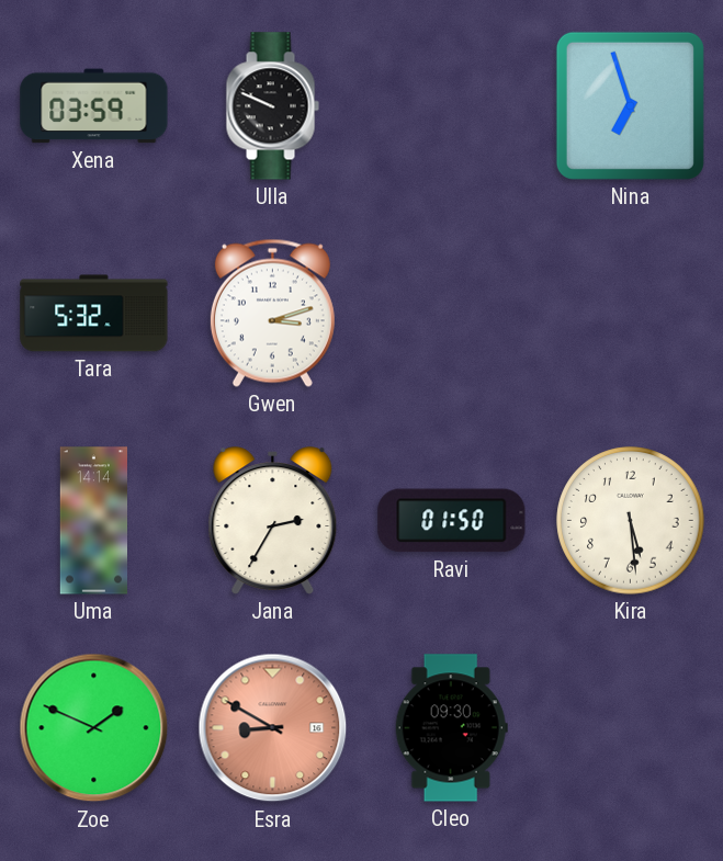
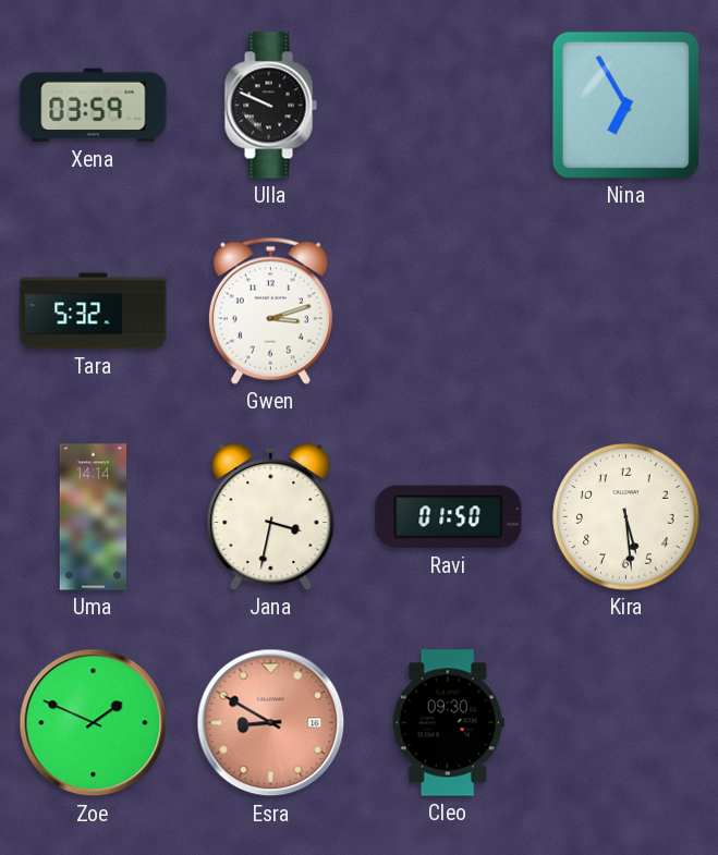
Nina: 6:57 -> 6:55
Jana: 2:35 -> 3:32
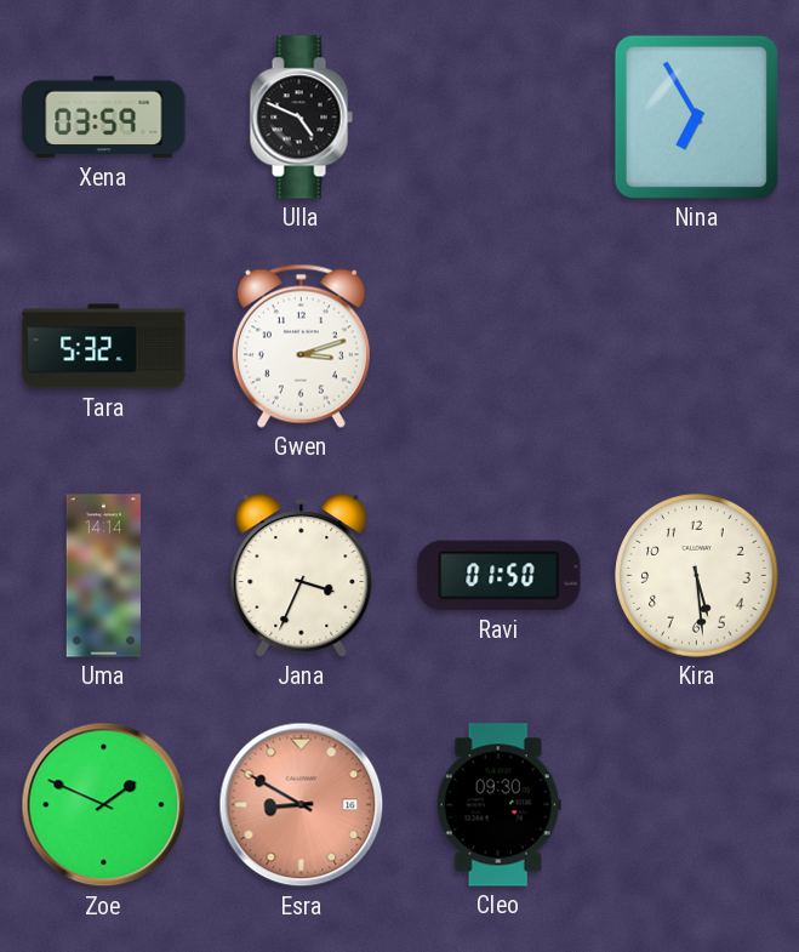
Ulla: 9:49 -> 4:49
Jana: 3:32 -> 3:34
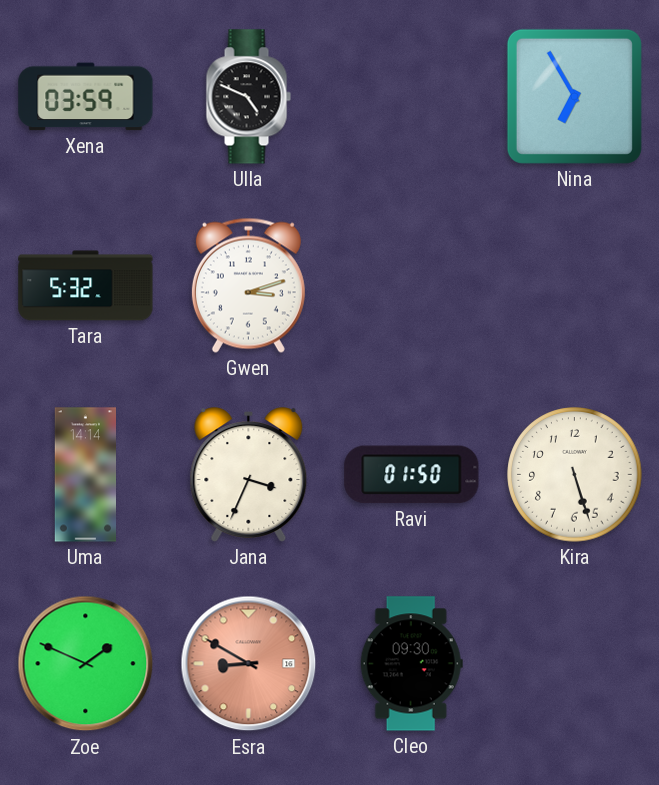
Kira: 5:29 -> 5:27
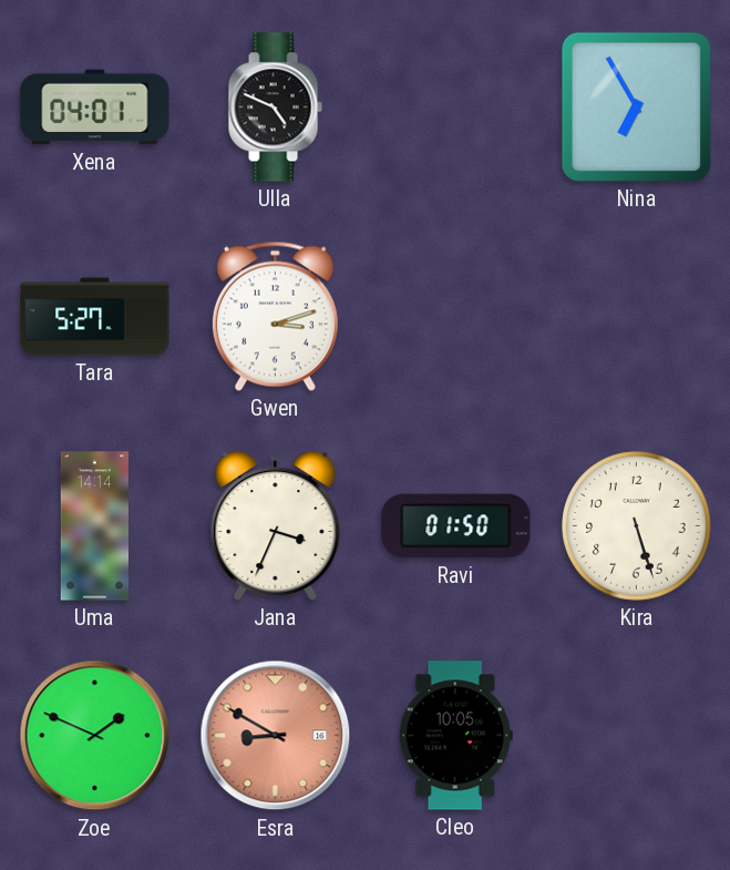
Xena: 03:59 -> 04:01
Tara: 5:32 -> 5:27
Cleo: 09:30 -> 10:05
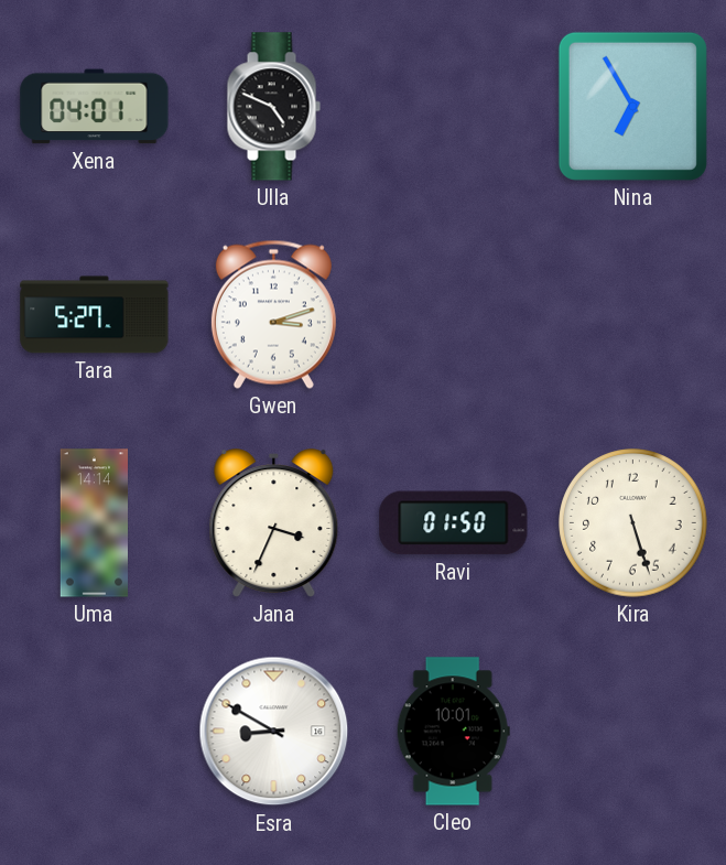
Zoe: 1:49 -> none
Esra dial: salmon -> white
Cleo: 10:05 -> 10:01
